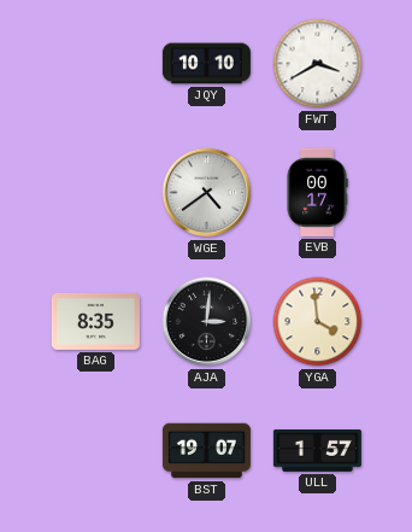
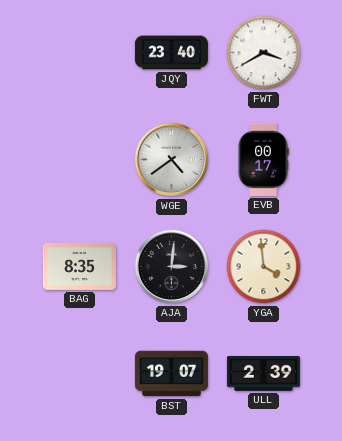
JQY: 10:10 -> 23:40
ULL: 1:57 -> 2:39
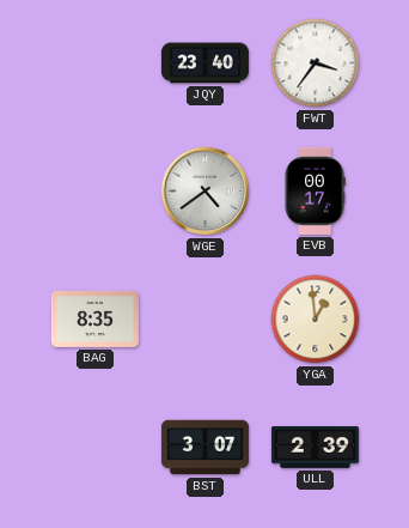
FWT: 3:40 -> 3:36
AJA: 3:01 -> none
YGA: 3:59 -> 12:59
BST: 19:07 -> 3:07
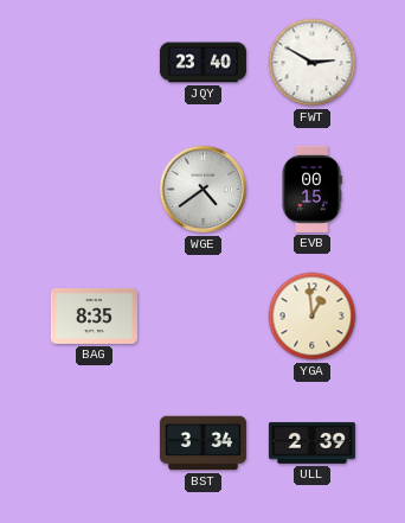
FWT: 3:36 -> 2:50
EVB: 00:17 -> 00:15
BST: 3:07 -> 3:34
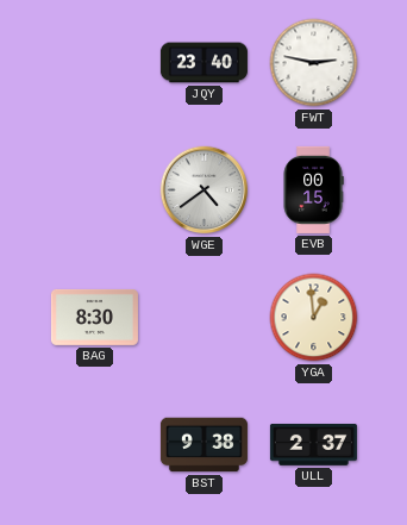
FWT: 2:50 -> 2:47
BAG: 8:35 -> 8:30
BST: 3:34 -> 9:38
ULL: 2:39 -> 2:37
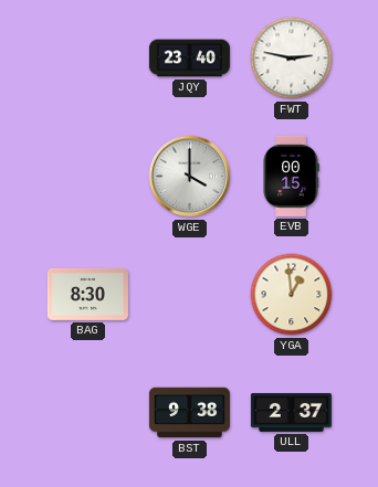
WGE: 4:39 -> 4:00
